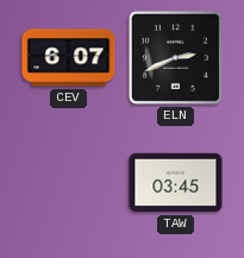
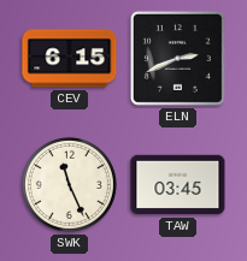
CEV: 6:07 -> 6:15
SWK: none -> 11:26
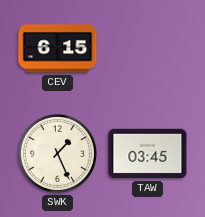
ELN: 2:41 -> none
SWK: 11:26 -> 1:26
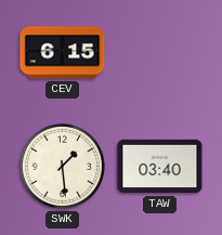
SWK: 1:26 -> 1:29
TAW: 03:45 -> 03:40
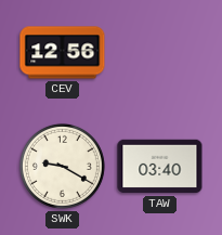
CEV: 6:15 -> 12:56
SWK: 1:29 -> 9:20
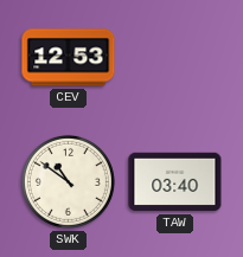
CEV: 12:56 -> 12:53
SWK: 9:20 -> 10:51
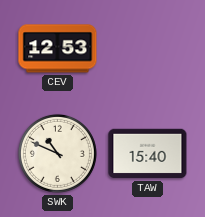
SWK: 10:51 -> 10:49
TAW: 03:40 -> 15:40
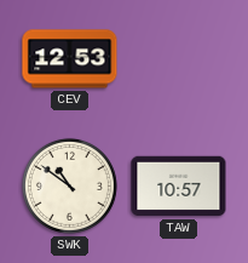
SWK: 10:49 -> 10:51
TAW: 15:40 -> 10:57
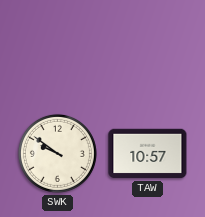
CEV: 12:53 -> none
SWK: 10:51 -> 9:51
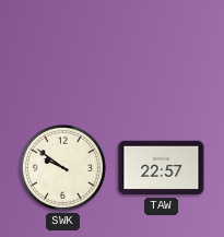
TAW: 10:57 -> 22:57
